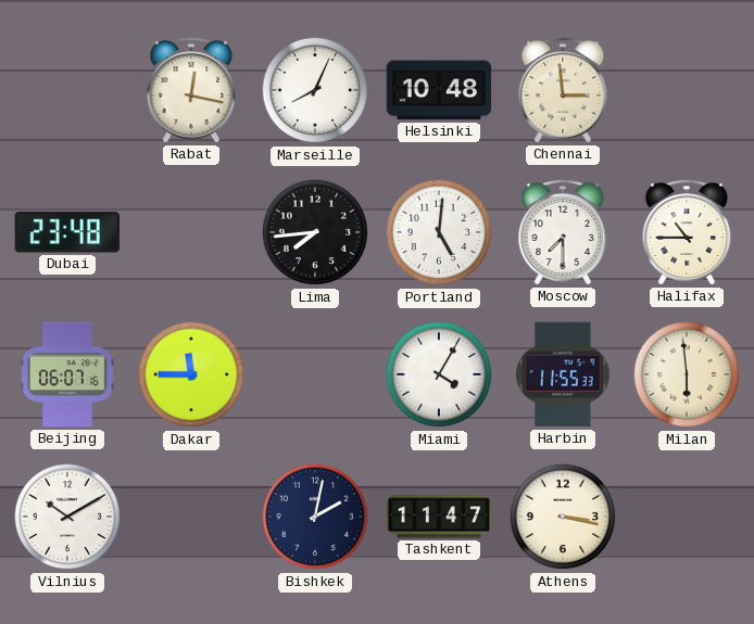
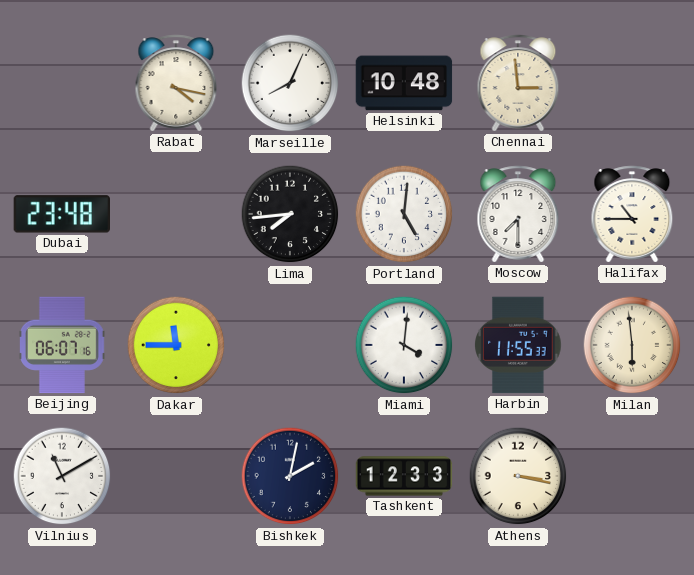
Rabat: 12:17 -> 4:17
Miami: 4:05 -> 4:01
Vilnius: 10:10 -> 11:10
Tashkent: 11:47 -> 12:33
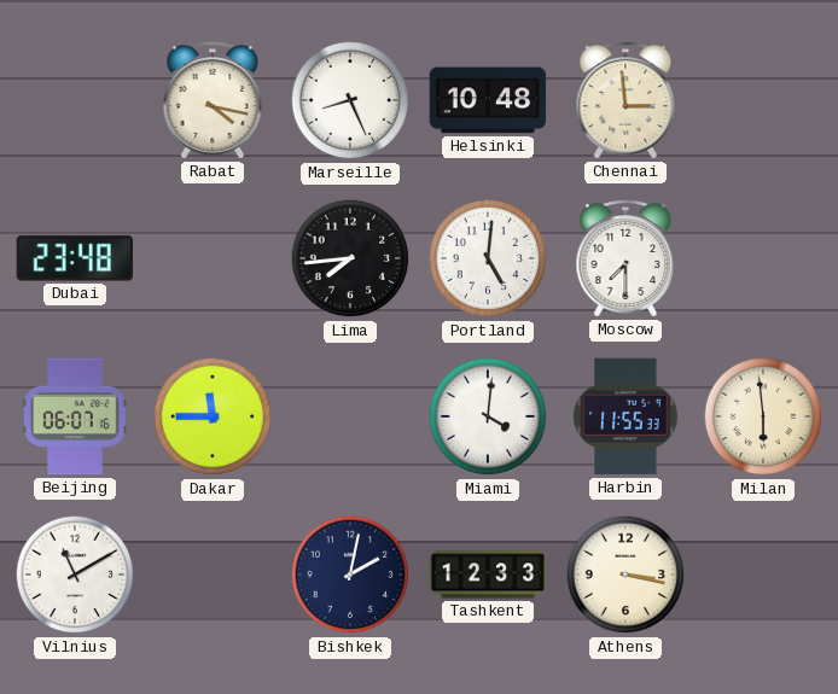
Marseille: 8:04 -> 8:26
Halifax: 10:45 -> none
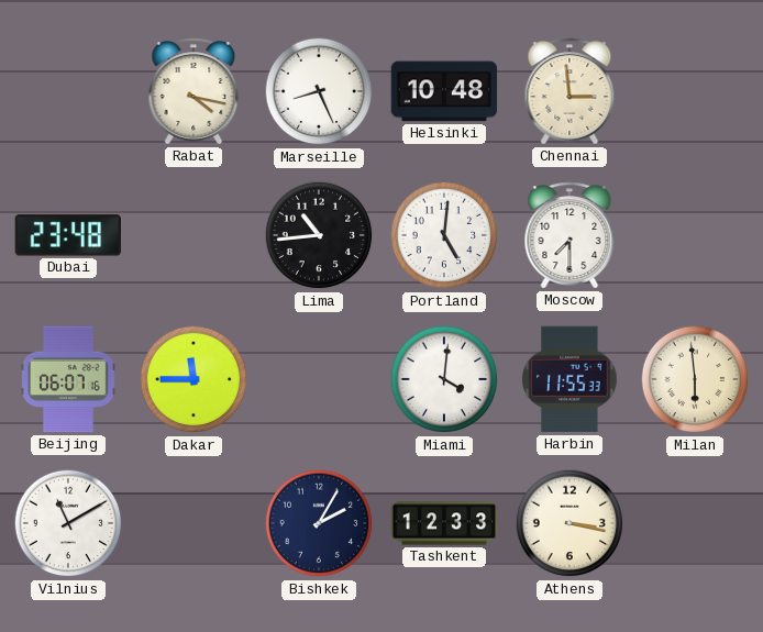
Lima: 7:44 -> 10:44
Bishkek: 2:02 -> 2:05
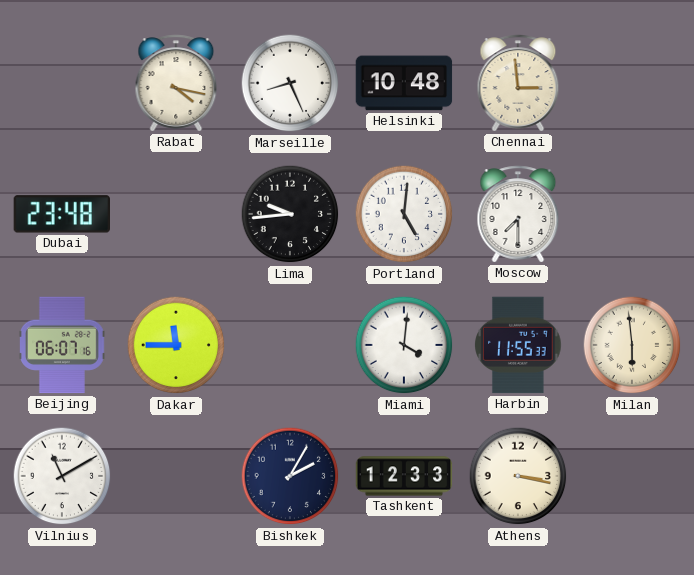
Lima: 10:44 -> 9:44
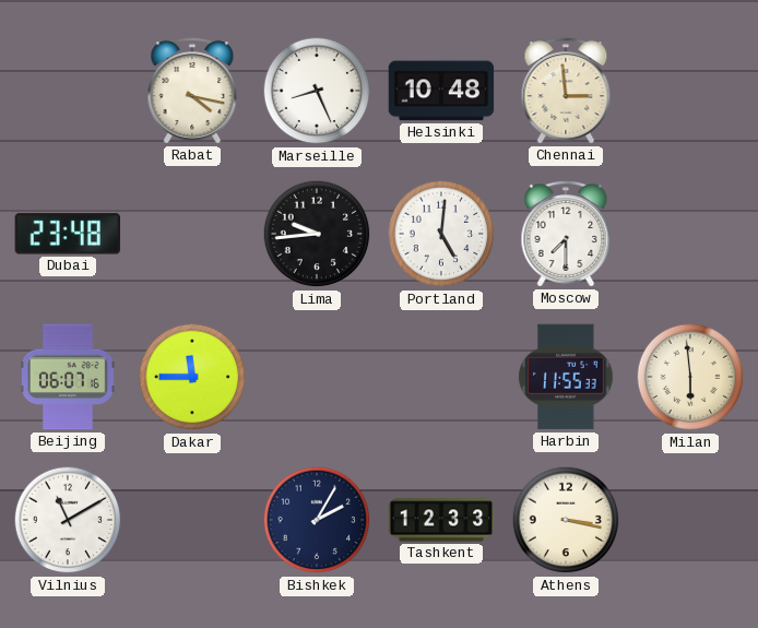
Miami: 4:01 -> none
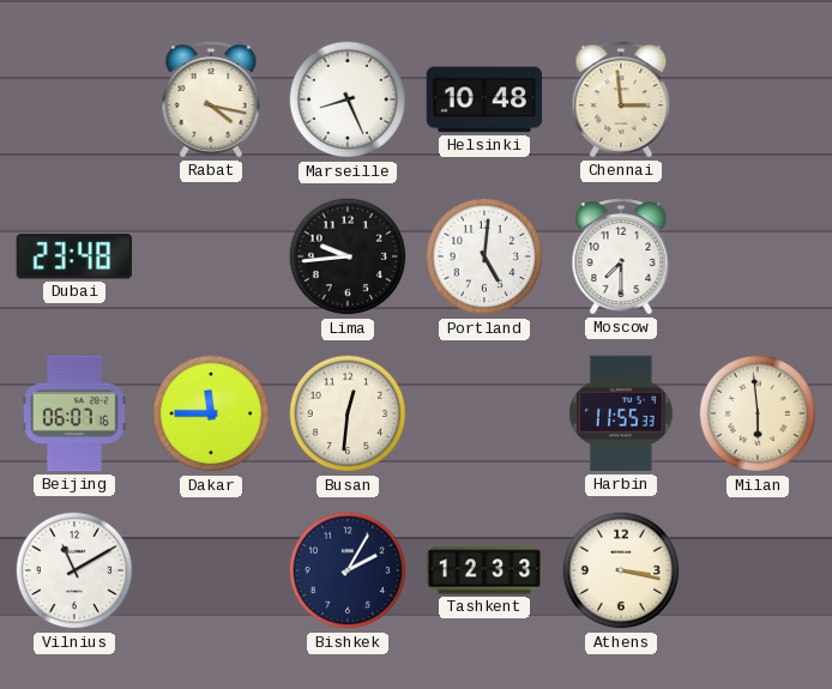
Busan: none -> 12:31
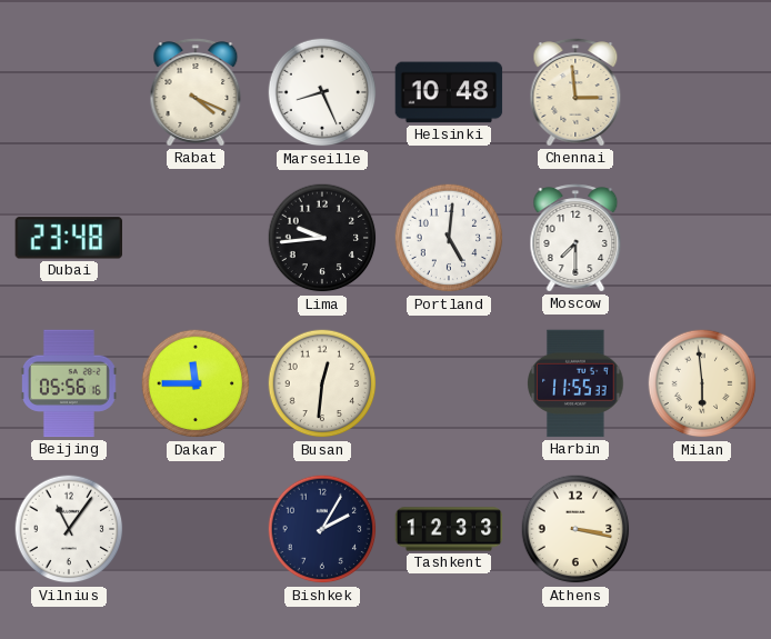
Rabat: 4:17 -> 4:19
Beijing: 06:07 -> 05:56
Vilnius: 11:10 -> 11:06
